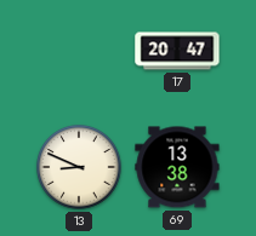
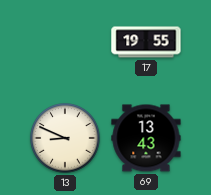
17: 20:47 -> 19:55
69: 13:38 -> 13:43
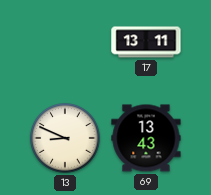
17: 19:55 -> 13:11
